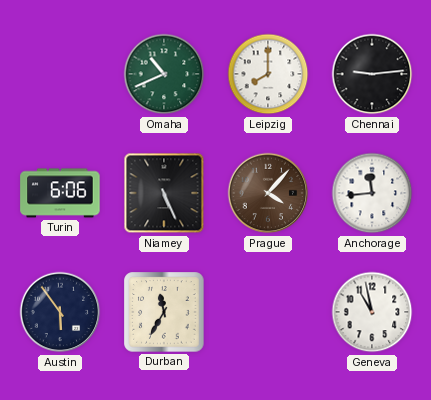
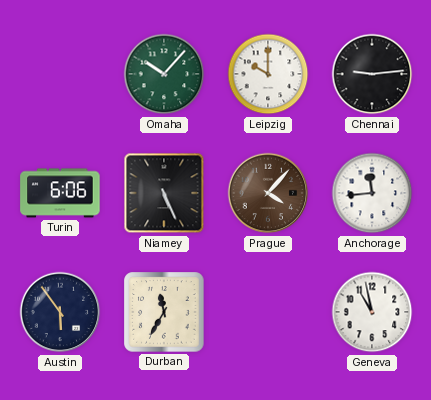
Omaha: 10:41 -> 10:07
Leipzig: 8:00 -> 10:00
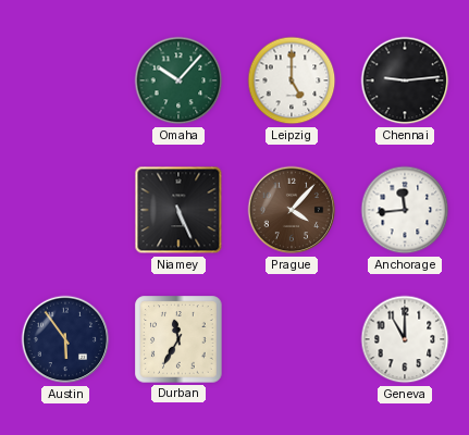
Leipzig: 10:00 -> 5:00
Turin: 6:06 -> none
Geneva: 10:58 -> 11:00
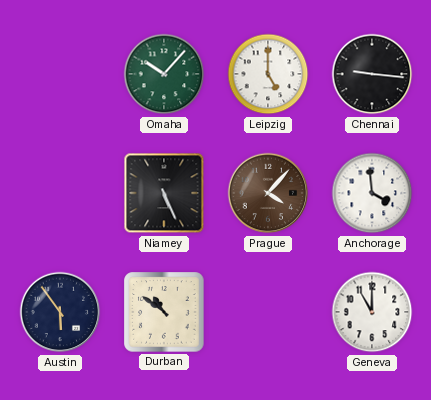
Chennai: 9:14 -> 9:16
Anchorage: 11:44 -> 3:59
Durban: 11:35 -> 10:51
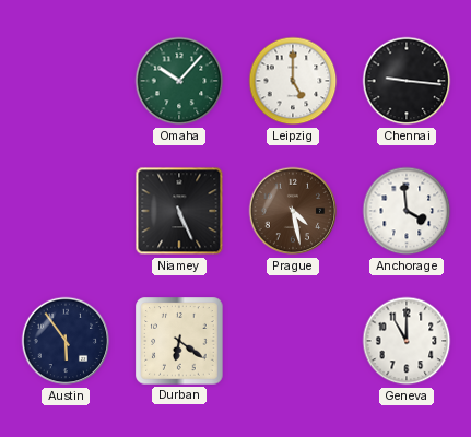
Prague: 4:07 -> 4:28
Durban: 10:51 -> 6:21
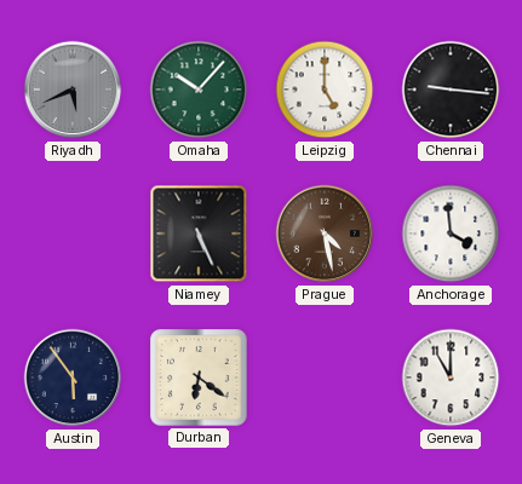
Riyadh: none -> 5:41
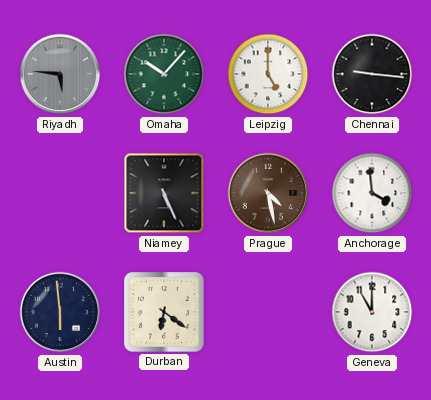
Riyadh: 5:41 -> 5:46
Austin: 5:54 -> 5:59
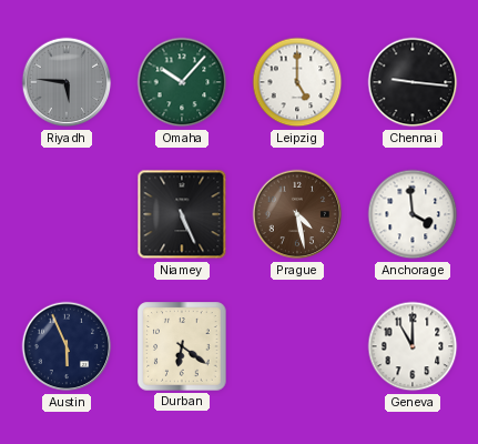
Austin: 5:59 -> 5:56
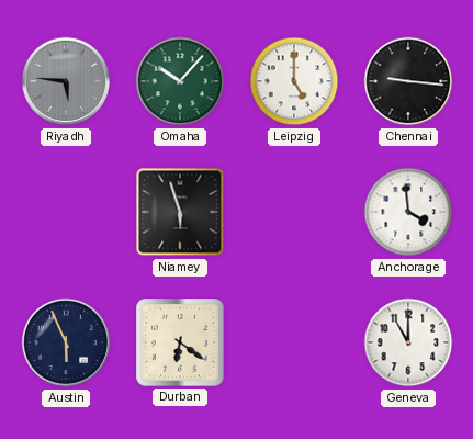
Niamey: 5:26 -> 5:57
Prague: 4:28 -> none
